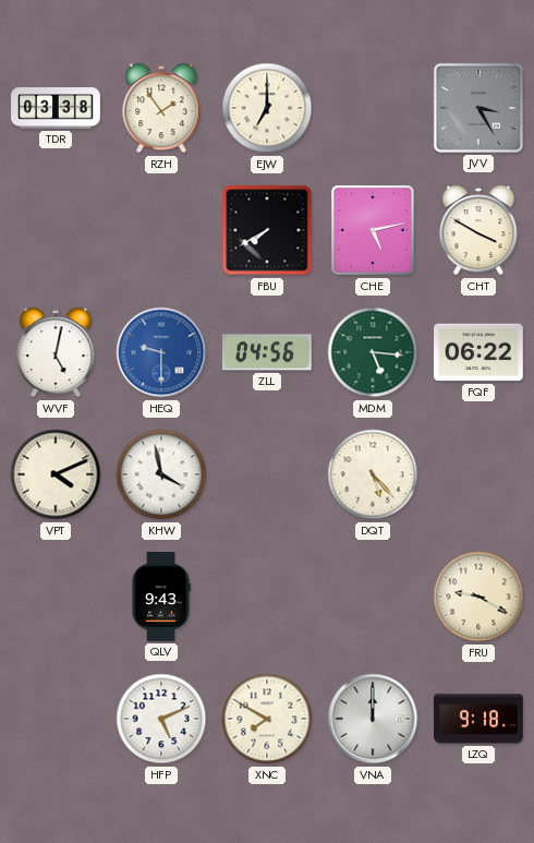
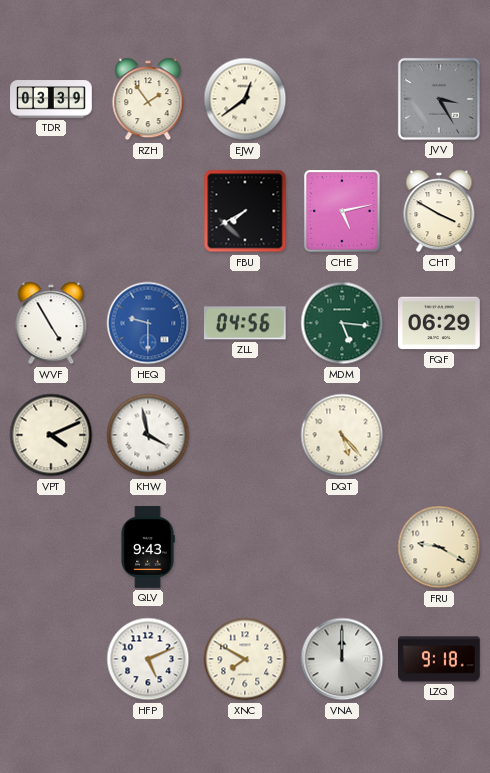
TDR: 03:38 -> 03:39
EJW: 7:00 -> 12:39
WVF: 5:02 -> 4:55
FQF: 06:22 -> 06:29
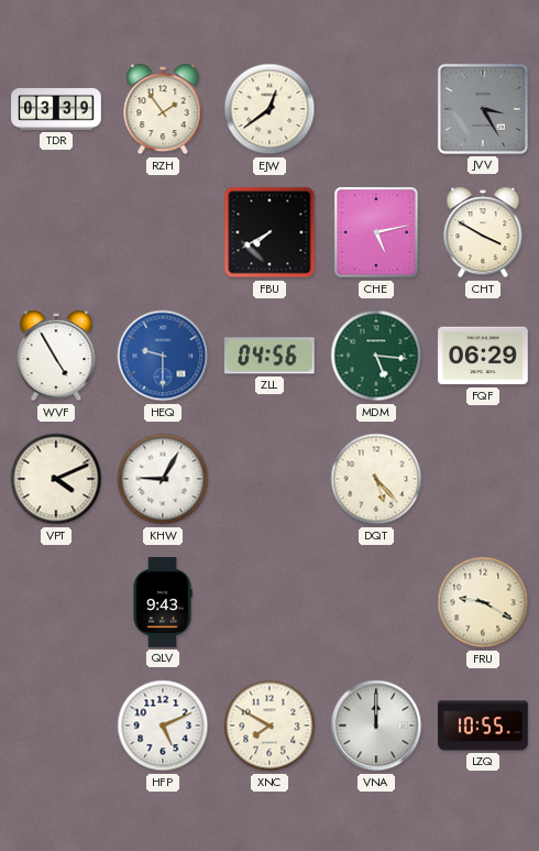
KHW: 3:58 -> 9:05
LZQ: 9:18 -> 10:55
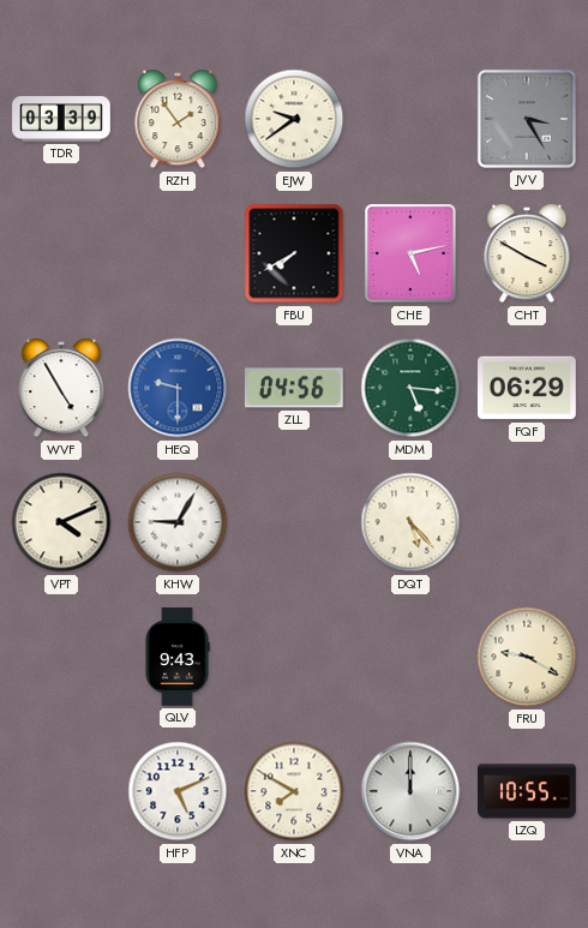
EJW: 12:39 -> 9:39
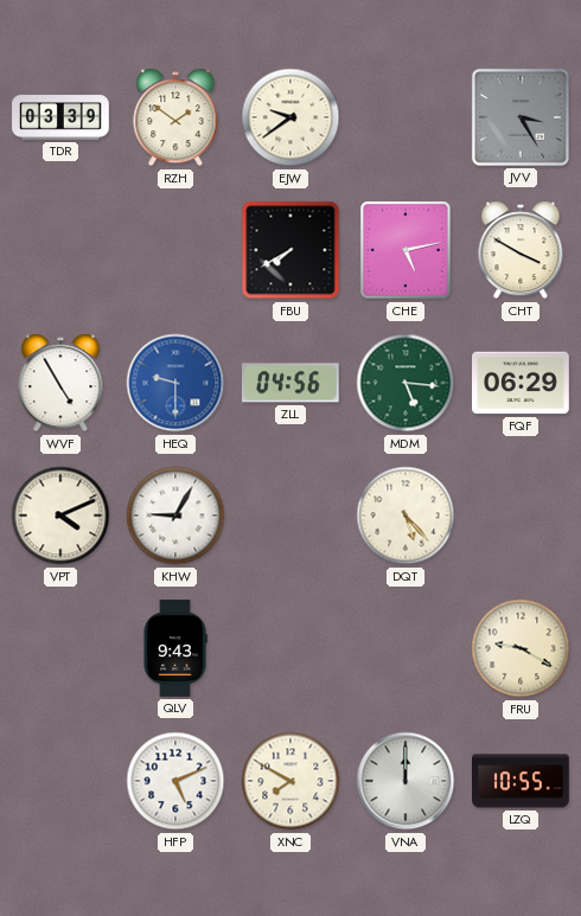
RZH: 1:54 -> 1:51
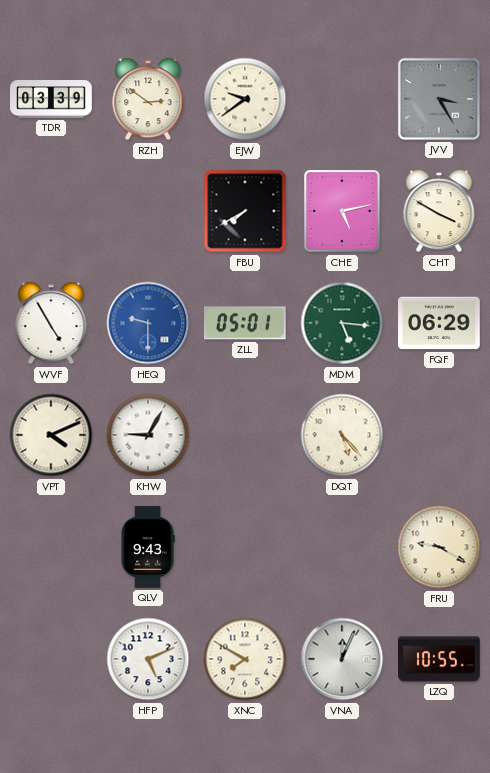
RZH: 1:51 -> 2:51
ZLL: 04:56 -> 05:01
VNA: 12:00 -> 12:04
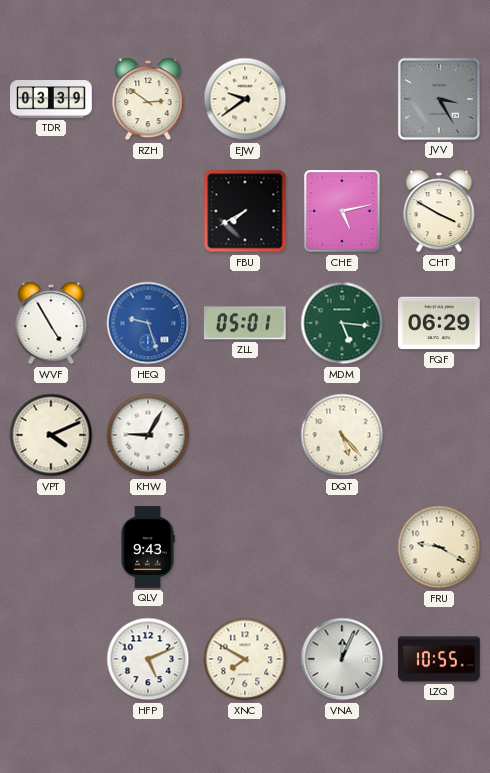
HEQ: 9:30 -> 9:27
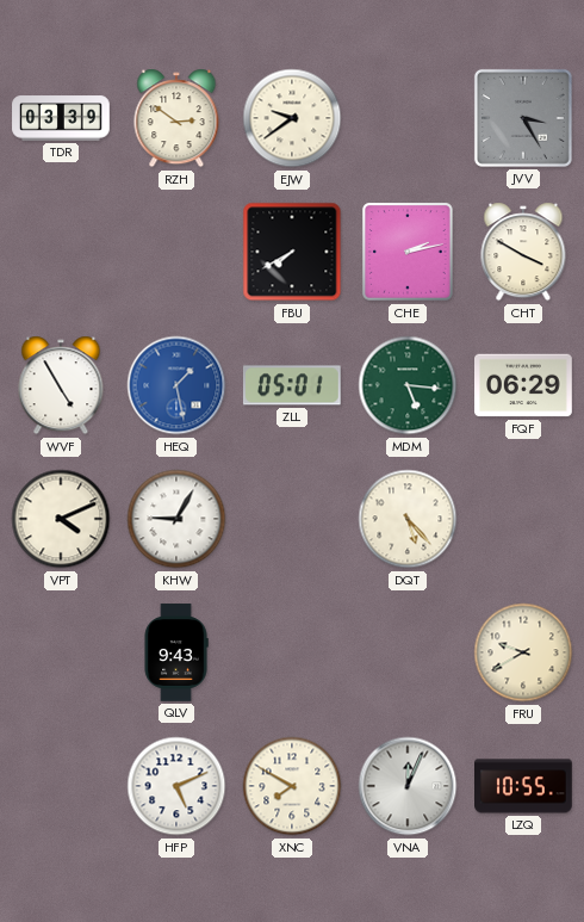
CHE: 5:13 -> 2:13
HEQ: 9:27 -> 1:28
FRU: 9:20 -> 9:40
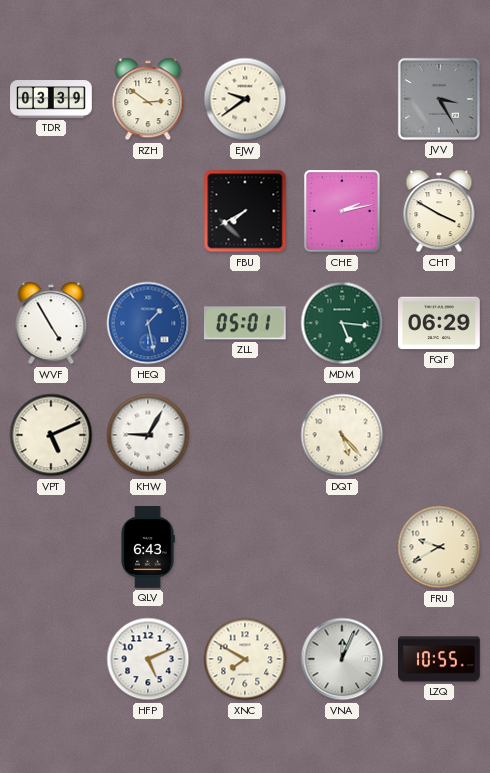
VPT: 4:11 -> 5:11
QLV: 9:43 -> 6:43
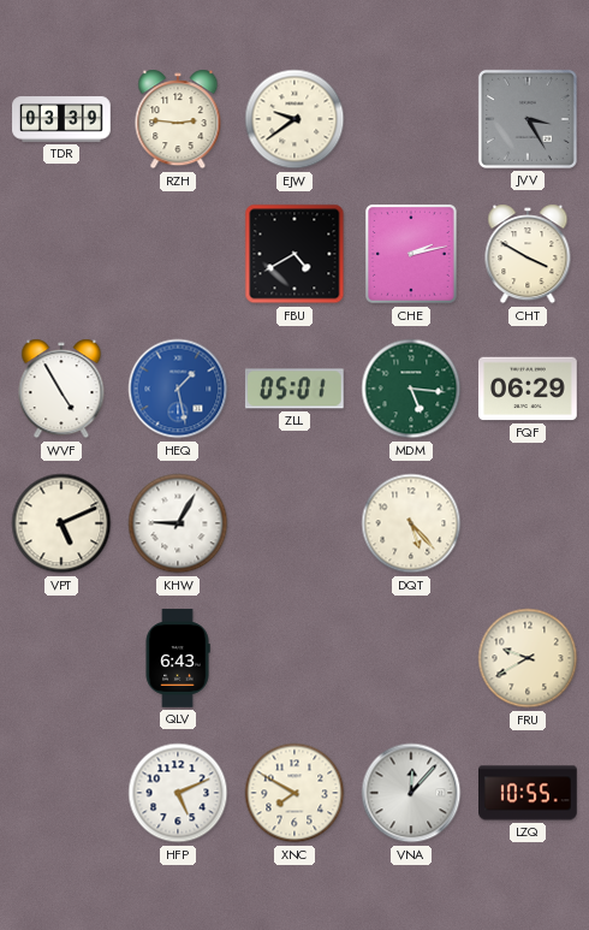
RZH: 2:51 -> 2:46
FBU: 7:40 -> 4:40
VNA: 12:04 -> 12:07
